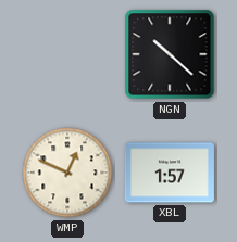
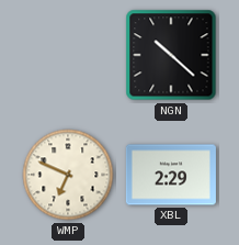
WMP: 12:49 -> 6:49
XBL: 1:57 -> 2:29
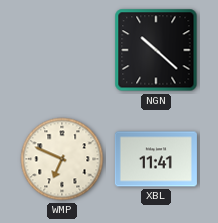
XBL: 2:29 -> 11:41
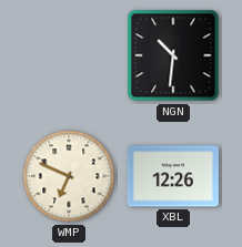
NGN: 10:22 -> 10:31
XBL: 11:41 -> 12:26
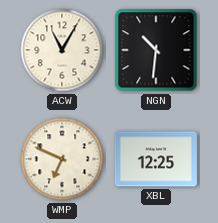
ACW: none -> 11:05
XBL: 12:26 -> 12:25
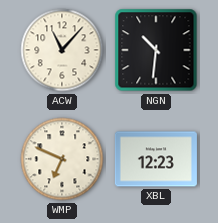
ACW: 11:05 -> 11:07
XBL: 12:25 -> 12:23
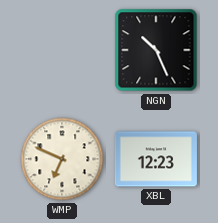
ACW: 11:07 -> none
NGN: 10:31 -> 10:26
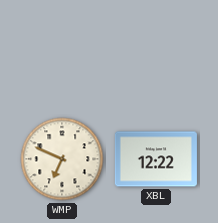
NGN: 10:26 -> none
XBL: 12:23 -> 12:22
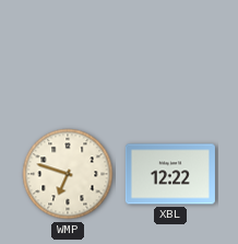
WMP: 6:49 -> 6:48
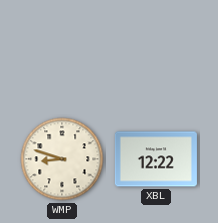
WMP: 6:48 -> 8:48
